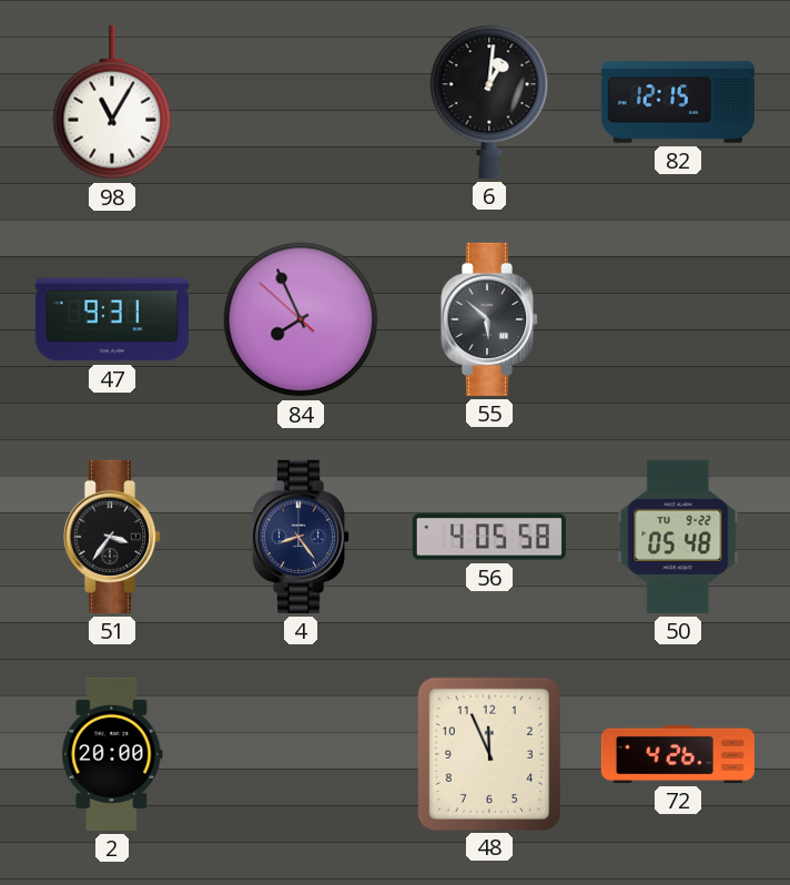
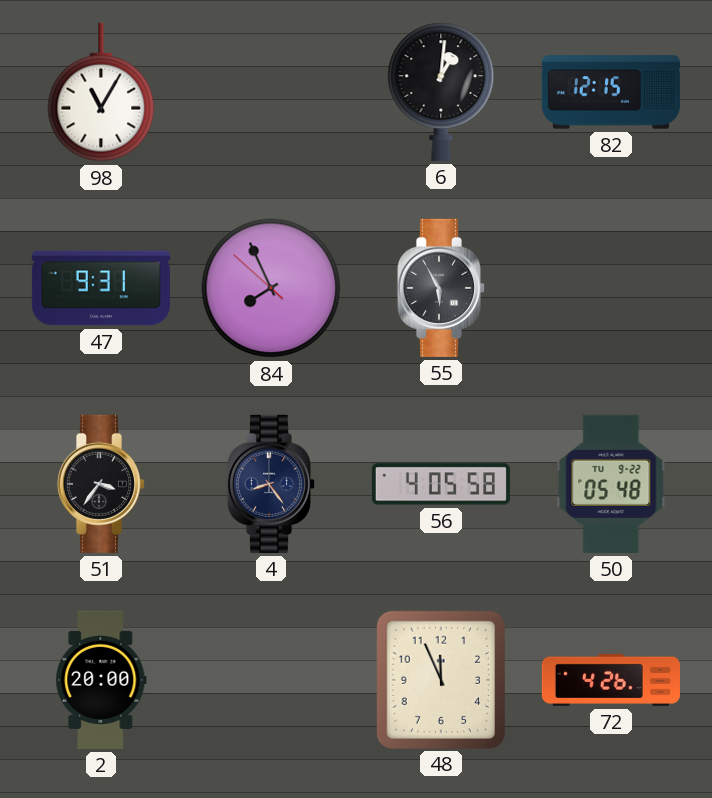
55: 5:52 -> 5:55
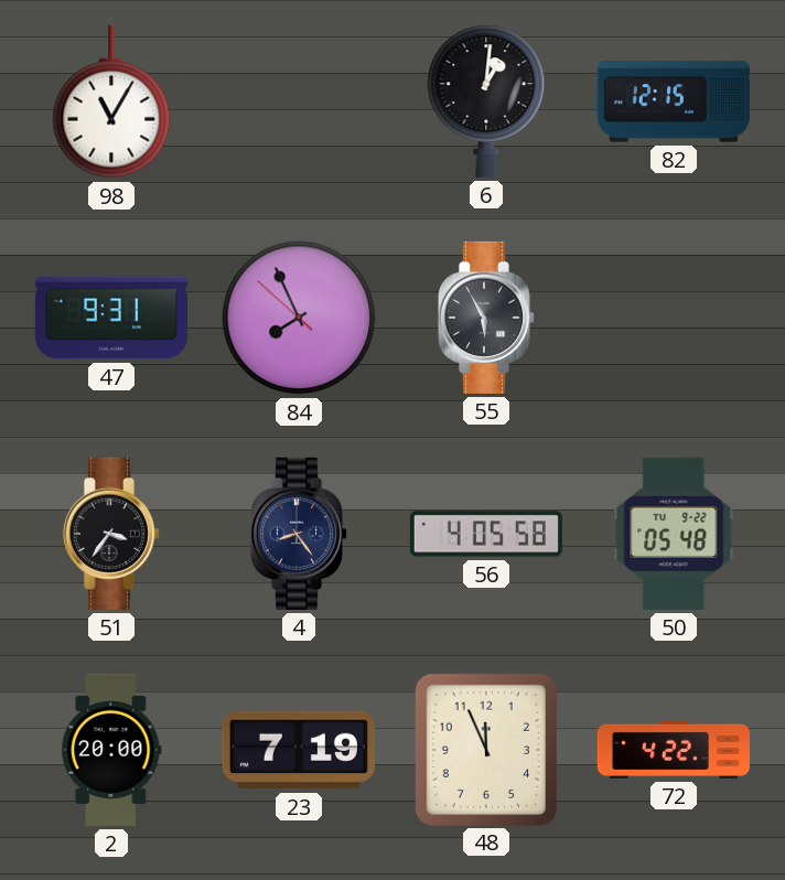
23: none -> 7:19
72: 4:26 -> 4:22
